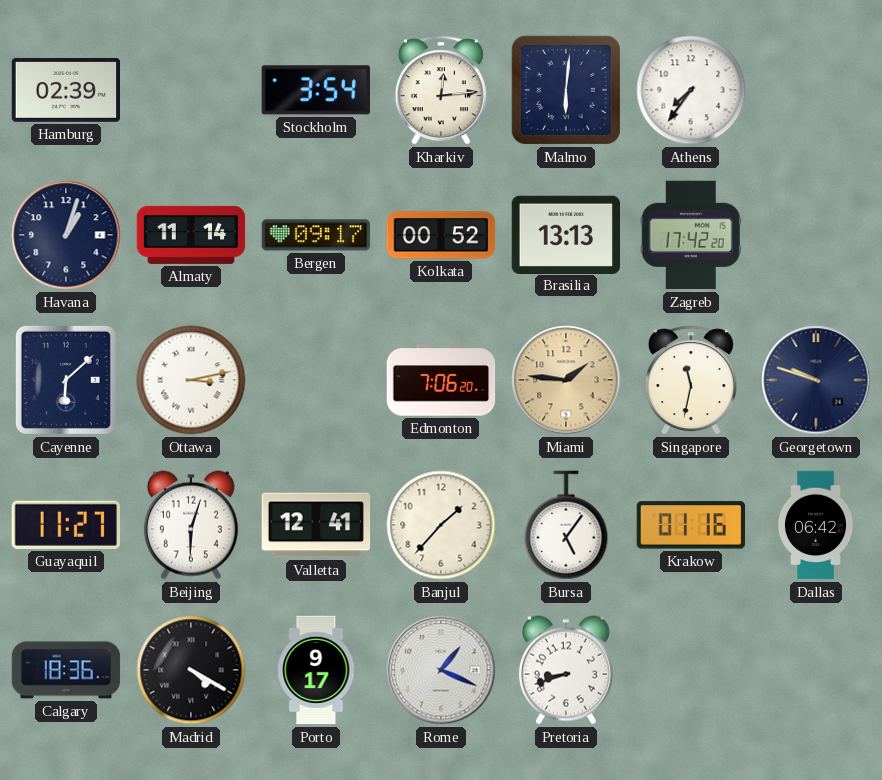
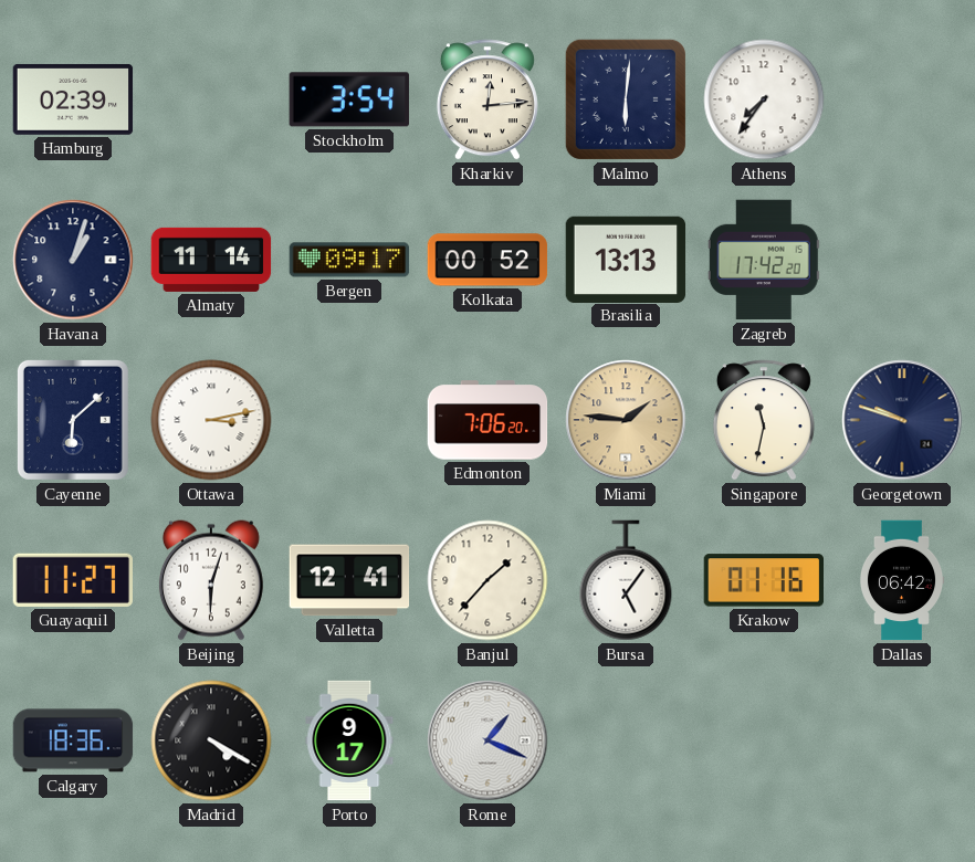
Pretoria: 8:42 -> none
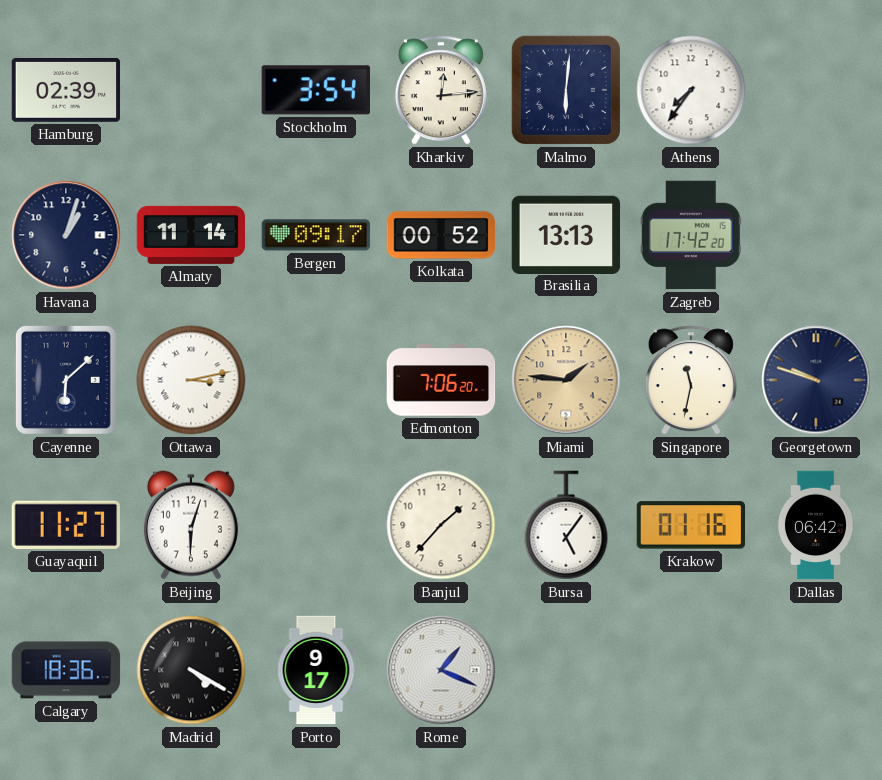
Valletta: 12:41 -> none
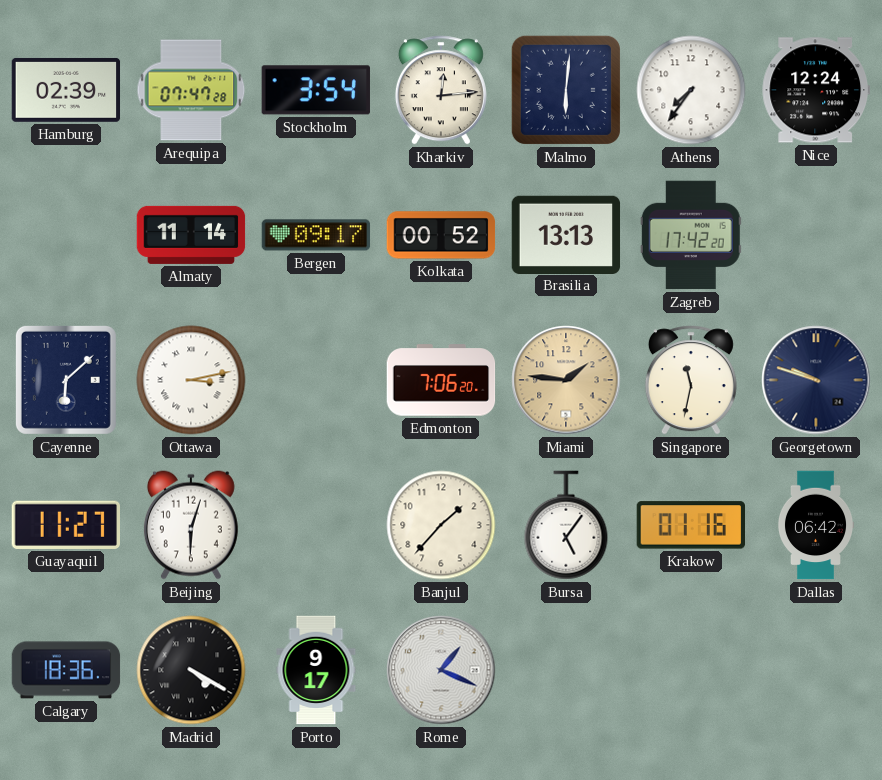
Arequipa: none -> 07:47
Nice: none -> 12:24
Havana: 1:03 -> none
